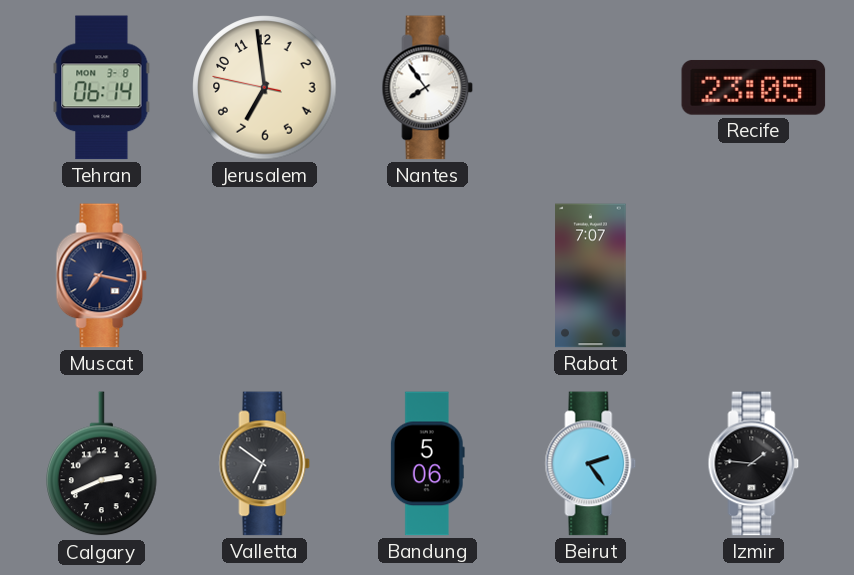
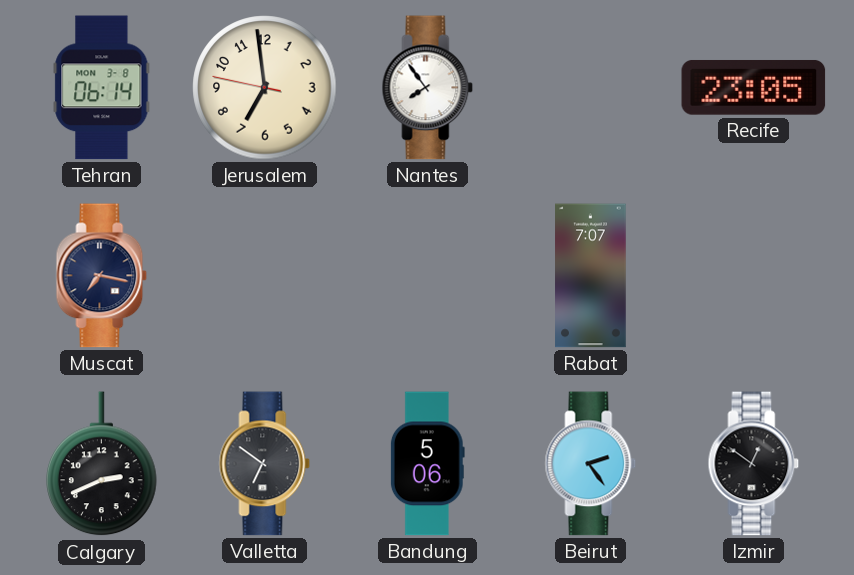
Izmir: 1:46 -> 12:51
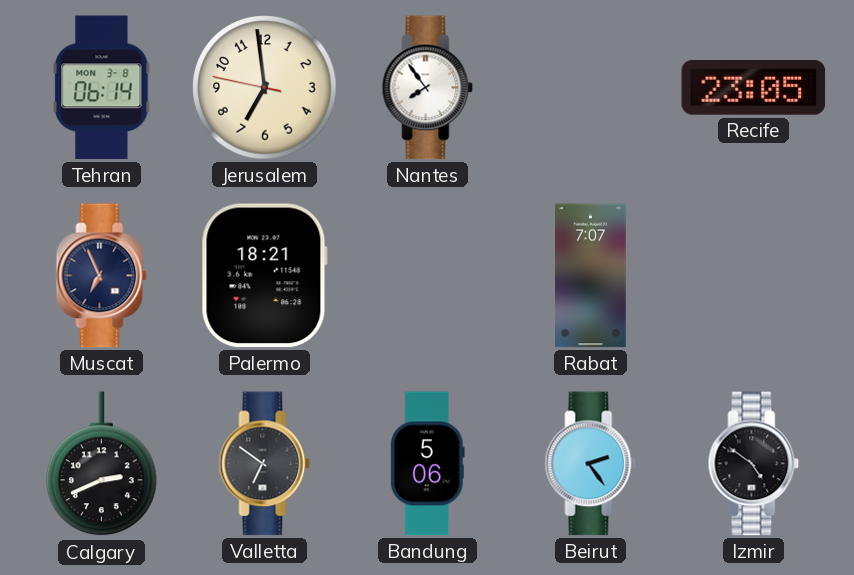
Muscat: 7:17 -> 6:56
Palermo: none -> 18:21
Izmir: 12:51 -> 4:51
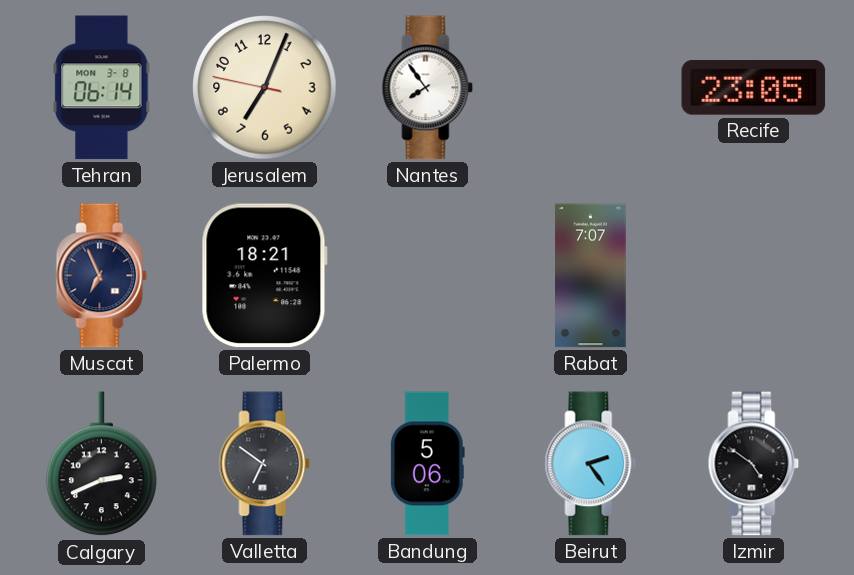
Jerusalem: 6:58 -> 7:03
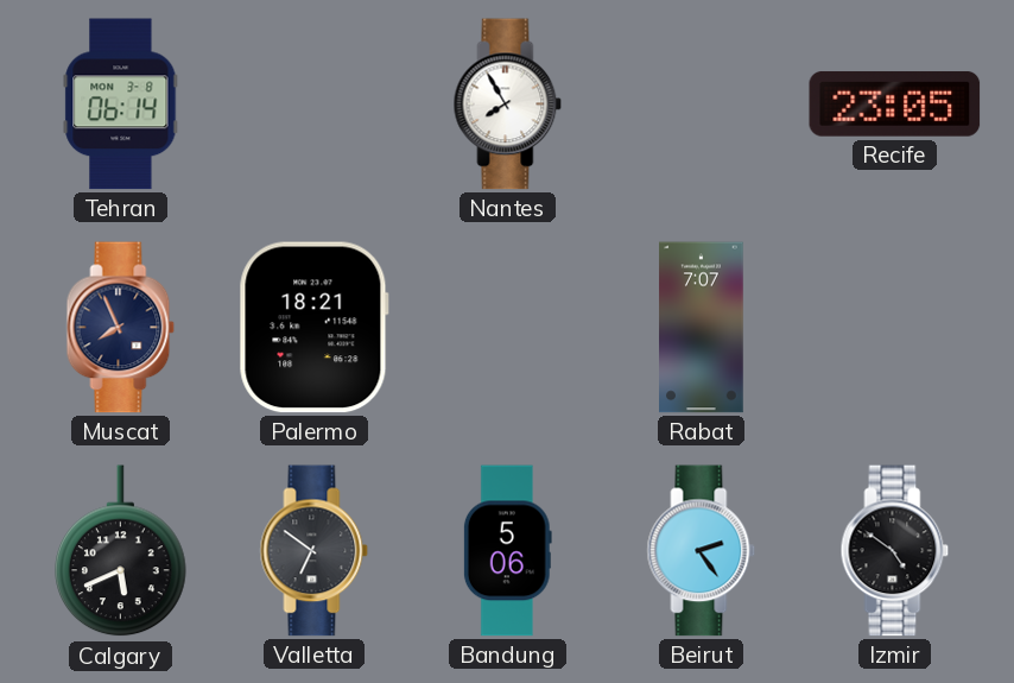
Jerusalem: 7:03 -> none
Nantes: 7:54 -> 7:55
Muscat: 6:56 -> 7:56
Calgary: 2:41 -> 5:41
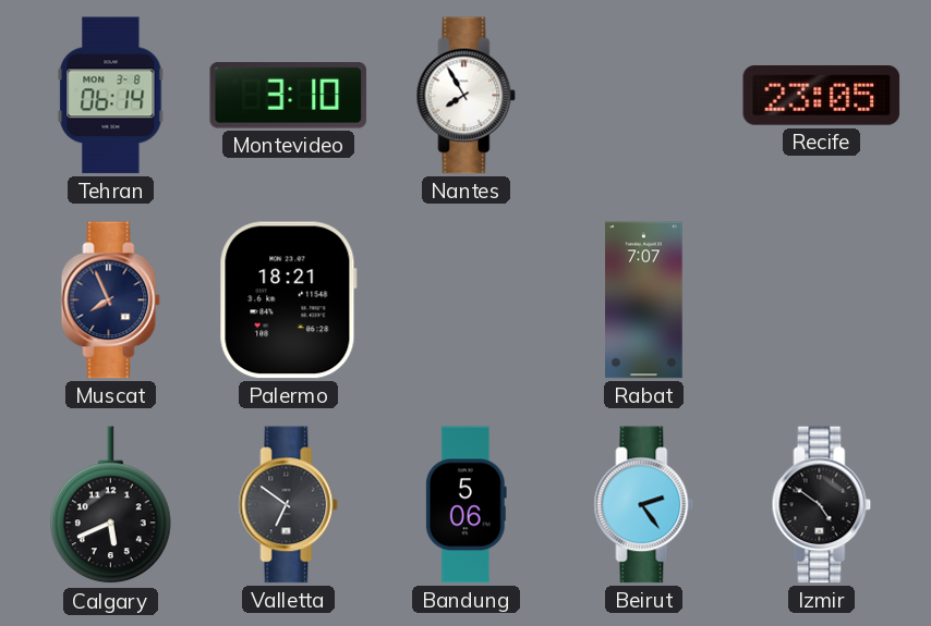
Montevideo: none -> 3:10
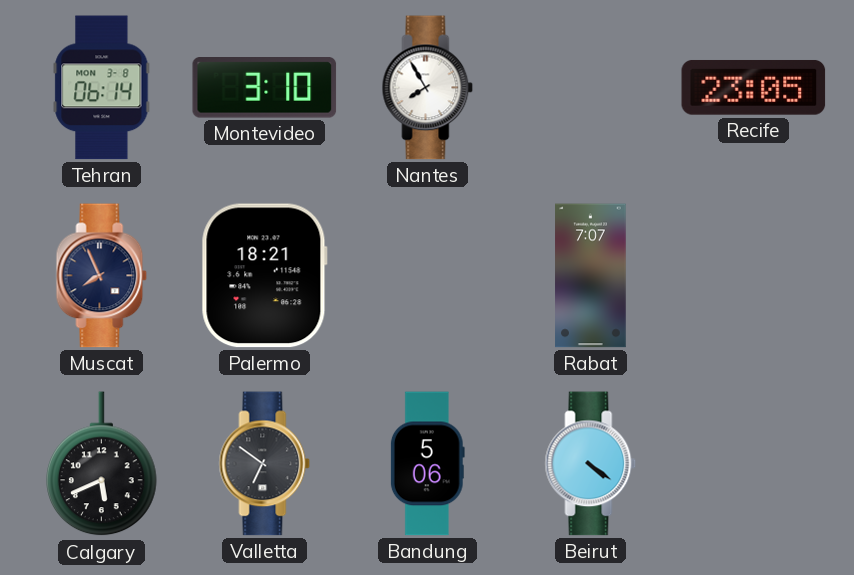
Beirut: 2:24 -> 4:21
Izmir: 4:51 -> none
